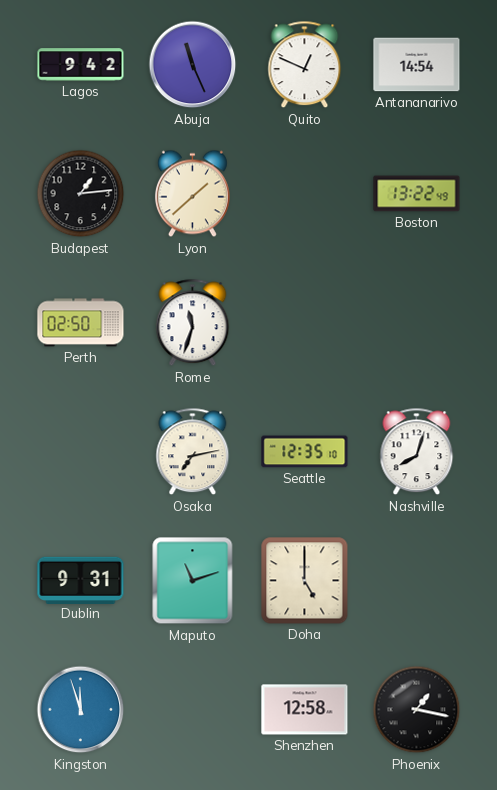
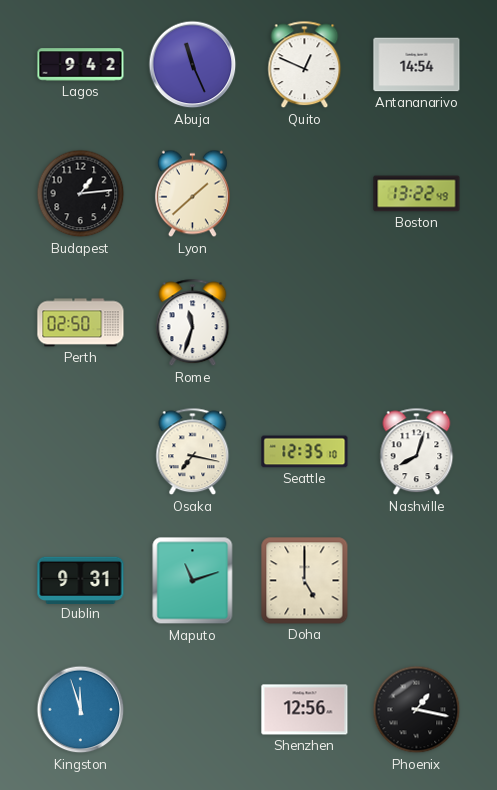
Osaka: 7:13 -> 7:17
Shenzhen: 12:58 -> 12:56
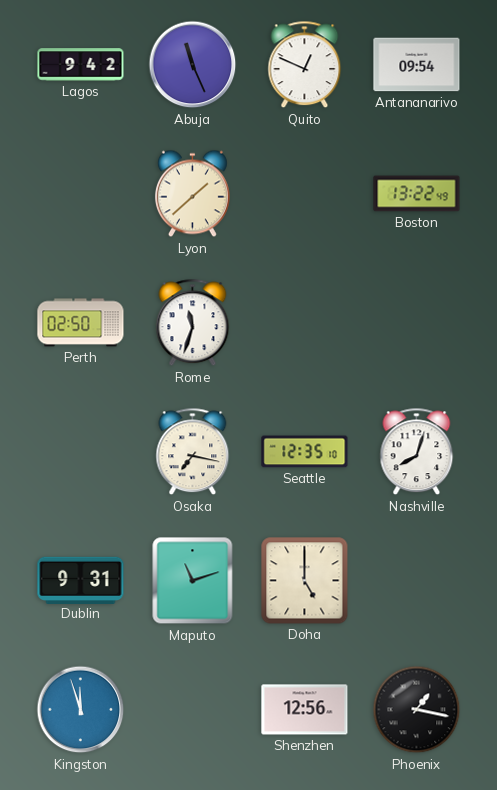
Antananarivo: 14:54 -> 09:54
Budapest: 1:14 -> none
